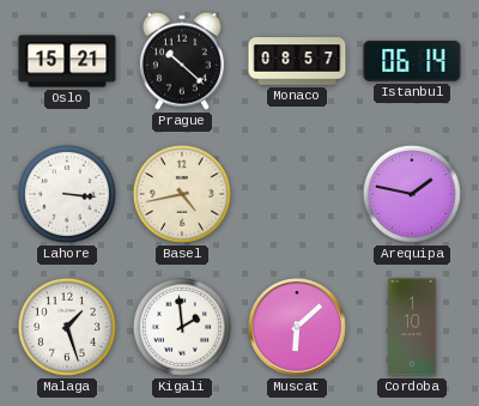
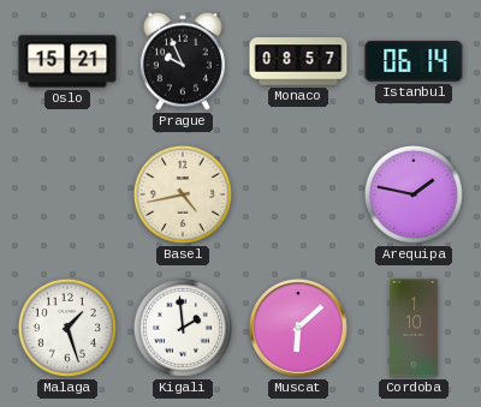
Prague: 10:22 -> 9:56
Lahore: 3:16 -> none
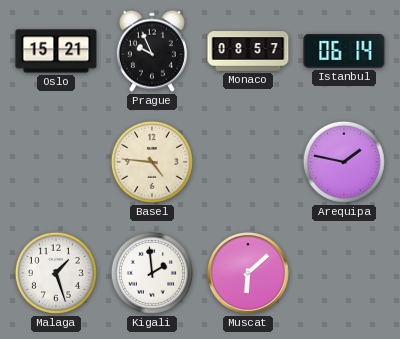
Basel: 4:43 -> 4:46
Cordoba: 1:10 -> none
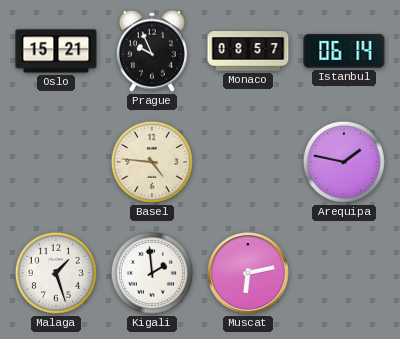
Muscat: 6:08 -> 6:13
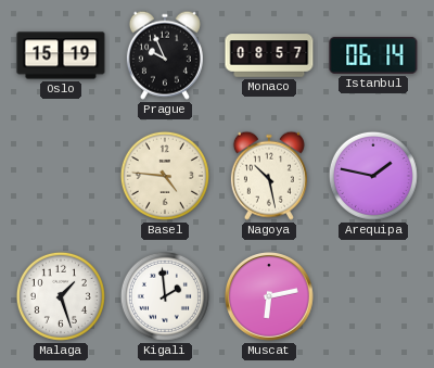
Oslo: 15:21 -> 15:19
Nagoya: none -> 10:28
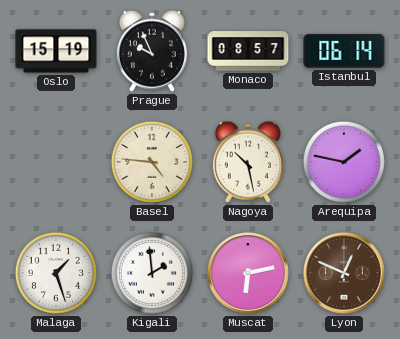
Lyon: none -> 12:49
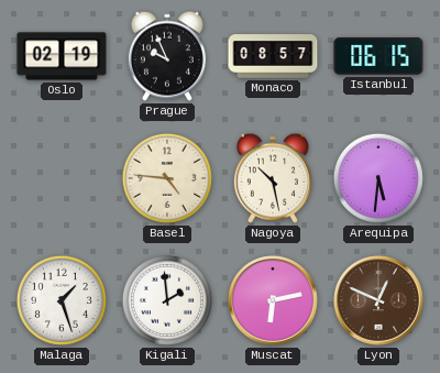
Oslo: 15:19 -> 02:19
Istanbul: 06:14 -> 06:15
Arequipa: 1:47 -> 5:31
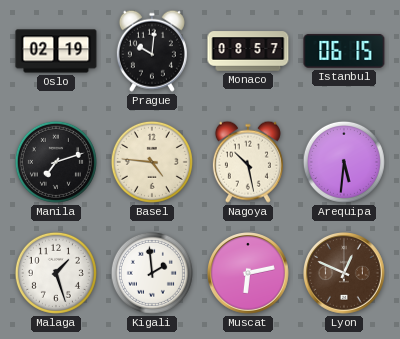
Prague: 9:56 -> 10:01
Manila: none -> 7:12
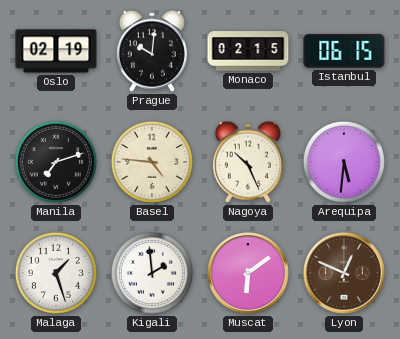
Monaco: 08:57 -> 02:15
Nagoya: 10:28 -> 10:26
Muscat: 6:13 -> 6:09
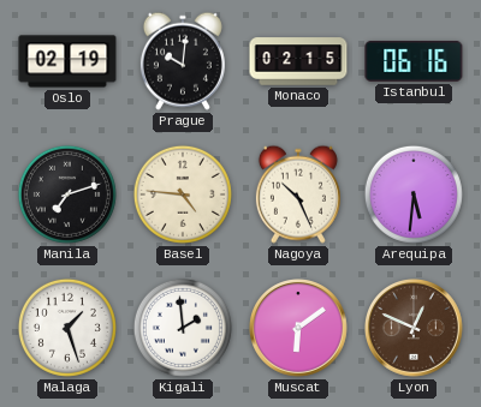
Istanbul: 06:15 -> 06:16
